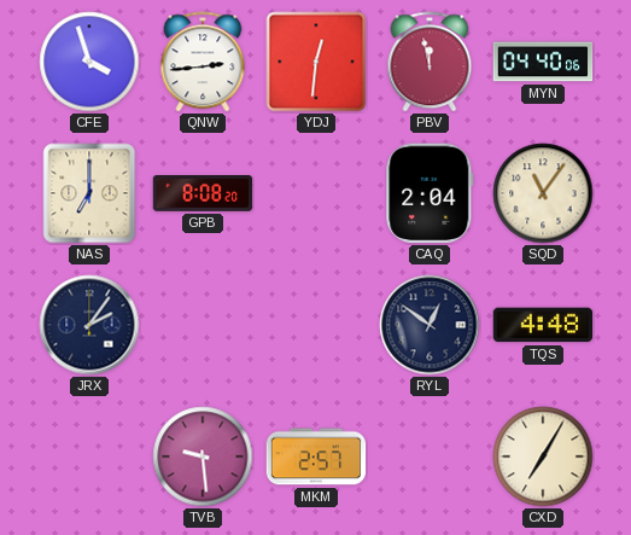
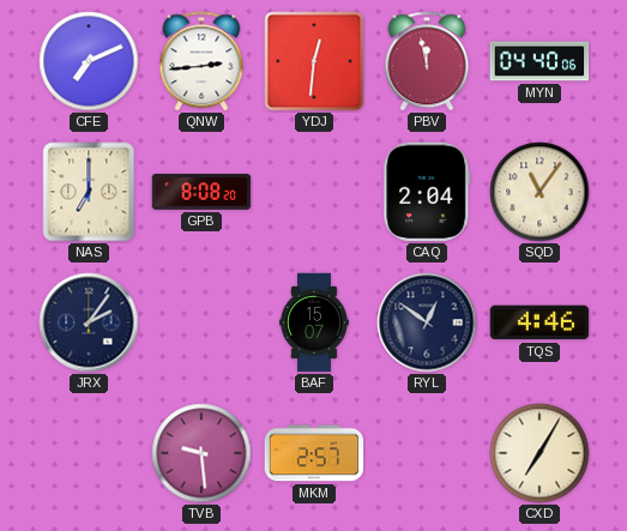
CFE: 3:57 -> 7:11
BAF: none -> 15:07
TQS: 4:48 -> 4:46
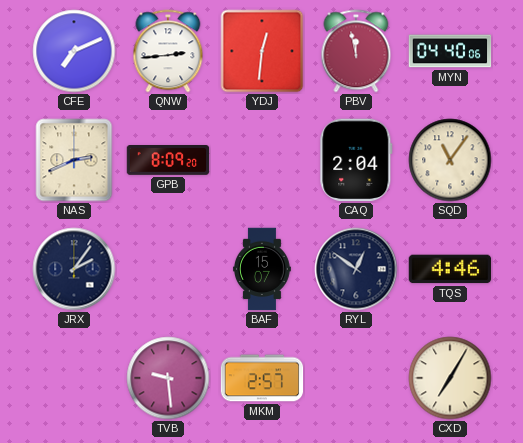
NAS: 7:00 -> 2:41
GPB: 8:08 -> 8:09
